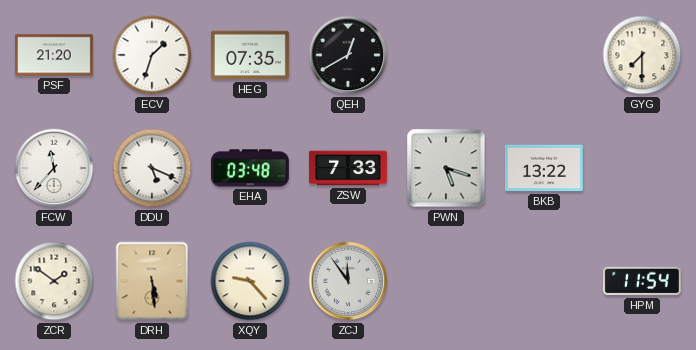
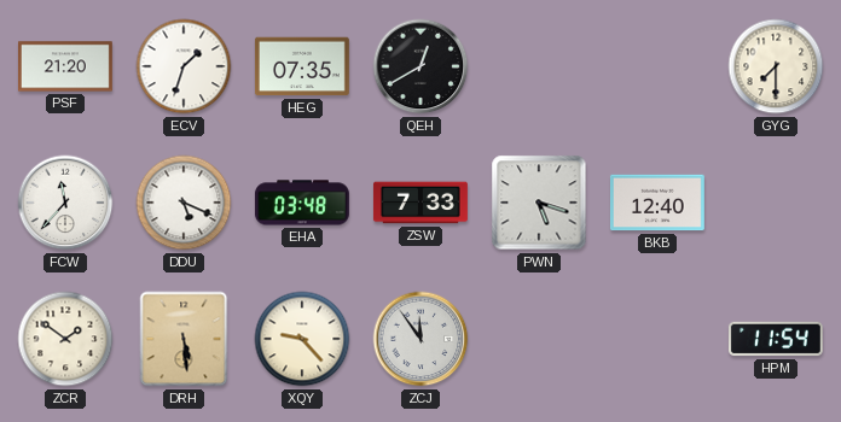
BKB: 13:22 -> 12:40
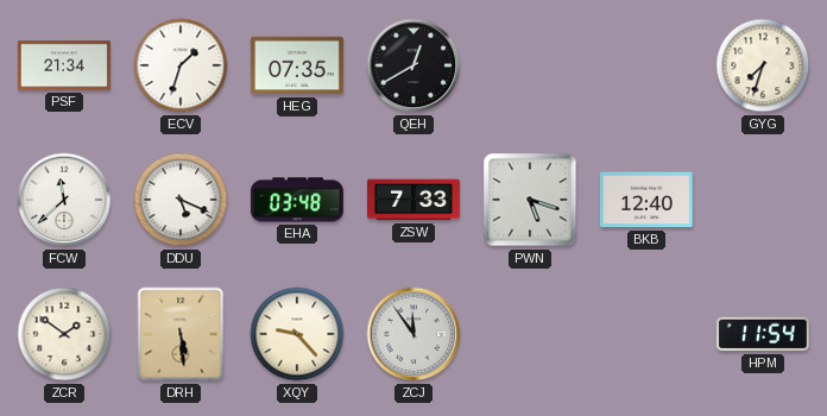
PSF: 21:20 -> 21:34
GYG: 7:30 -> 7:33
FCW: 11:37 -> 11:38
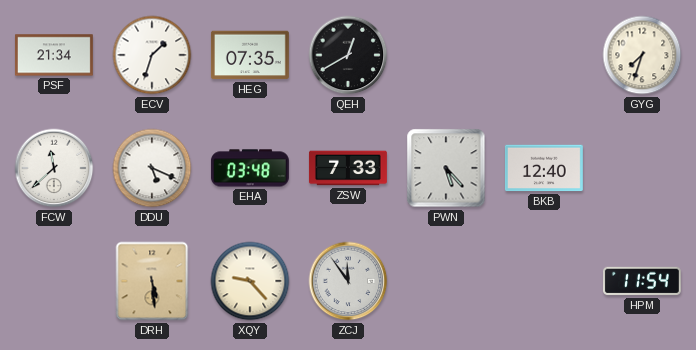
PWN: 5:18 -> 5:23
ZCR: 1:51 -> none
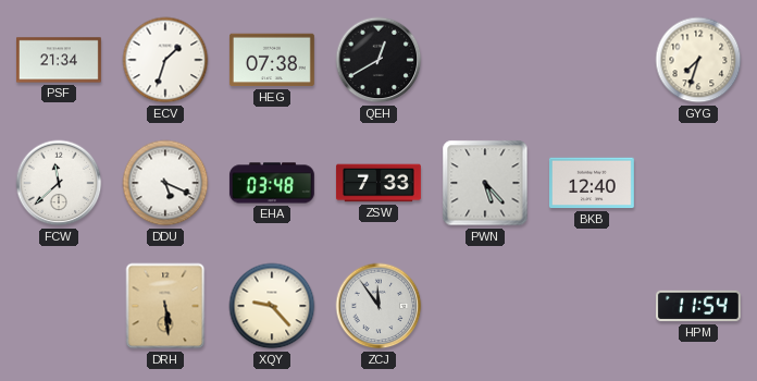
HEG: 07:35 -> 07:38
